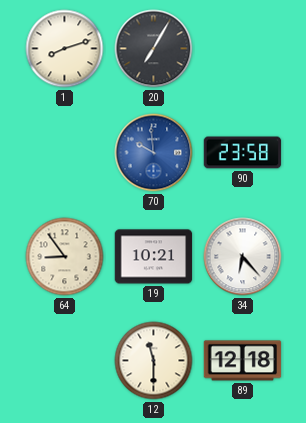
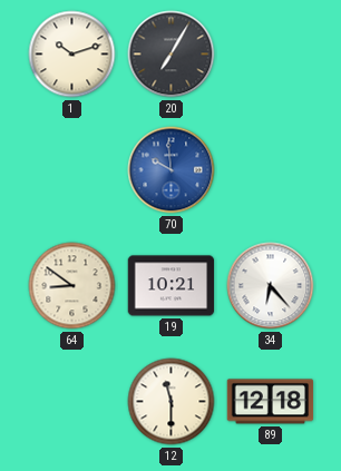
1: 8:12 -> 10:12
90: 23:58 -> none
64: 8:54 -> 8:51
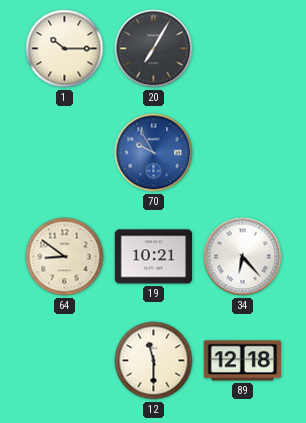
1: 10:12 -> 10:15
70: 9:59 -> 9:55
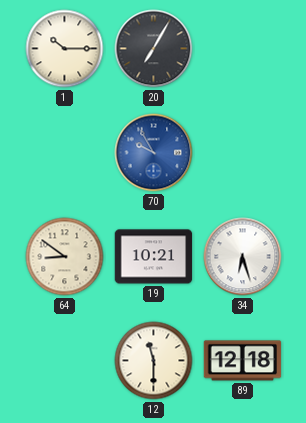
34: 6:23 -> 6:27
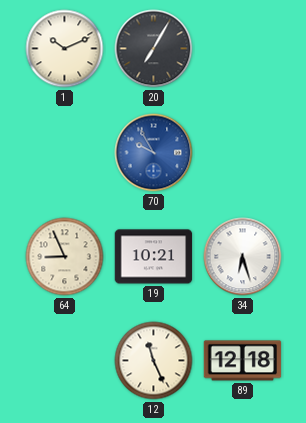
1: 10:15 -> 10:11
64: 8:51 -> 8:56
12: 11:30 -> 11:26
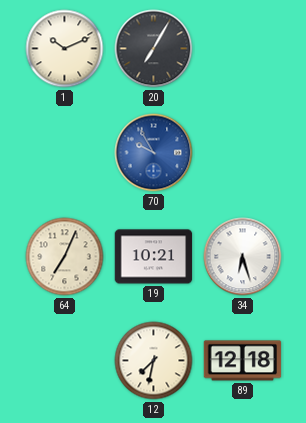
64: 8:56 -> 7:04
12: 11:26 -> 7:32
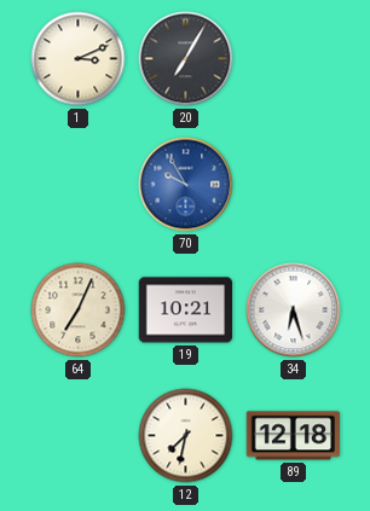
1: 10:11 -> 3:11
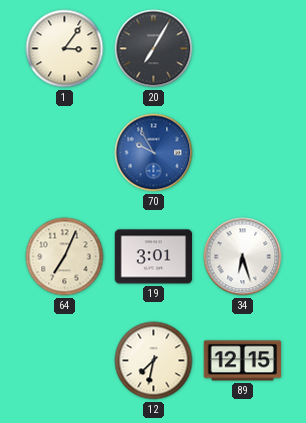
1: 3:11 -> 3:06
19: 10:21 -> 3:01
89: 12:18 -> 12:15
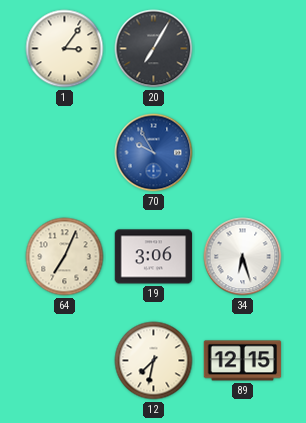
19: 3:01 -> 3:06
